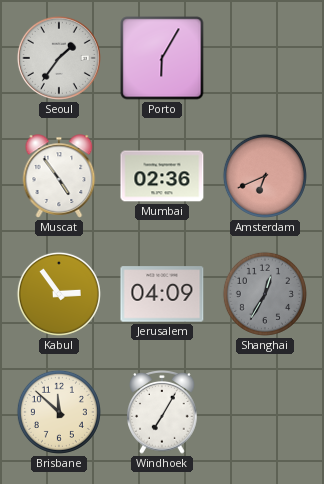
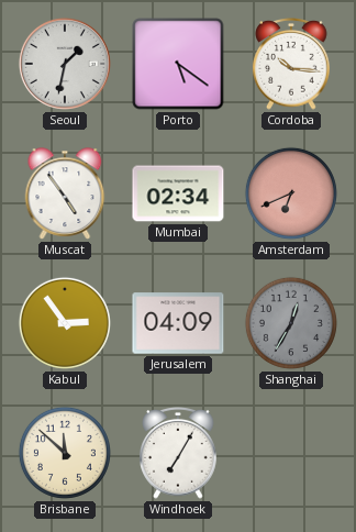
Seoul: 1:36 -> 1:32
Porto: 6:05 -> 5:21
Cordoba: none -> 10:16
Mumbai: 02:36 -> 02:34
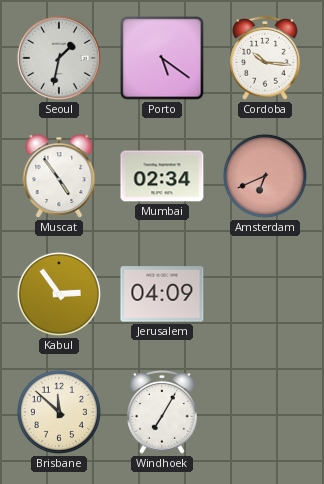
Shanghai: 12:35 -> none
